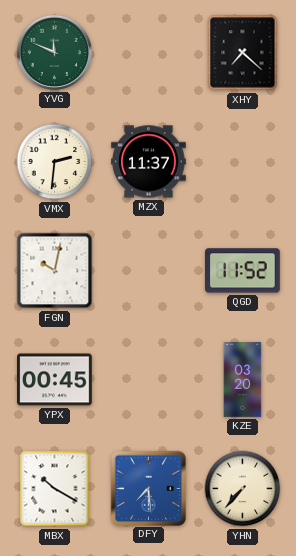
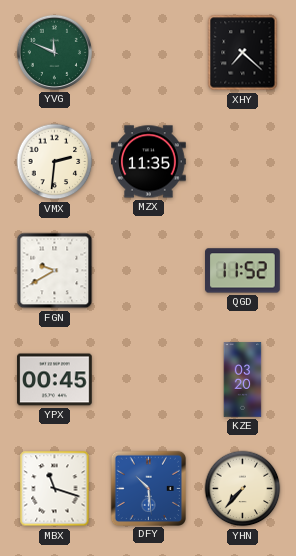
MZX: 11:37 -> 11:35
FGN: 10:02 -> 9:40
MBX: 10:20 -> 11:18
DFY: 7:29 -> 10:29
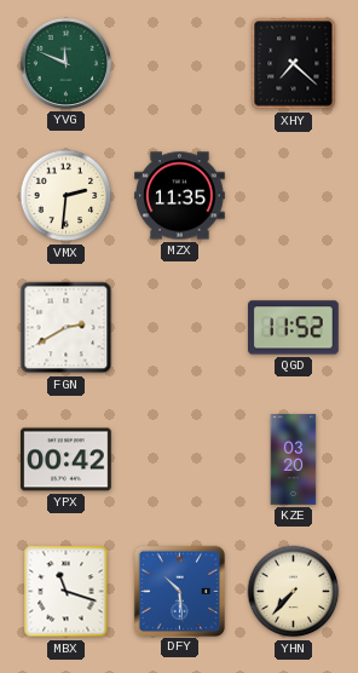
FGN: 9:40 -> 2:40
YPX: 00:45 -> 00:42
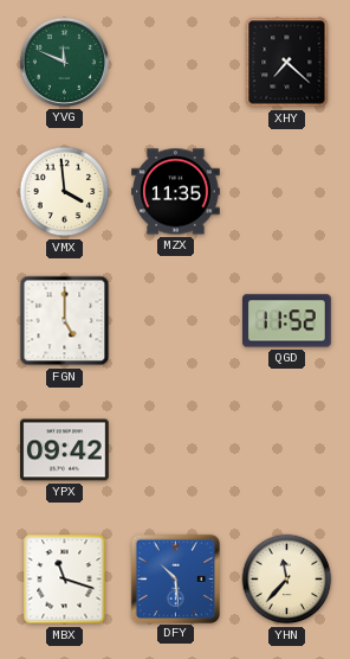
VMX: 2:31 -> 3:59
FGN: 2:40 -> 5:00
YPX: 00:42 -> 09:42
KZE: 03:20 -> none
YHN: 7:37 -> 11:37
